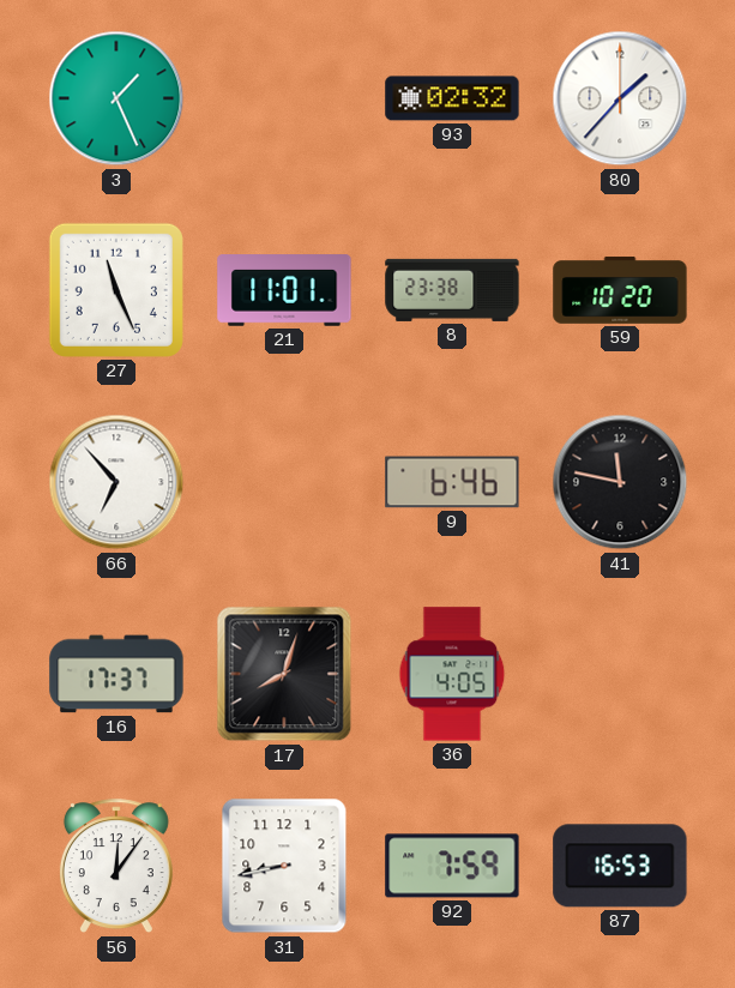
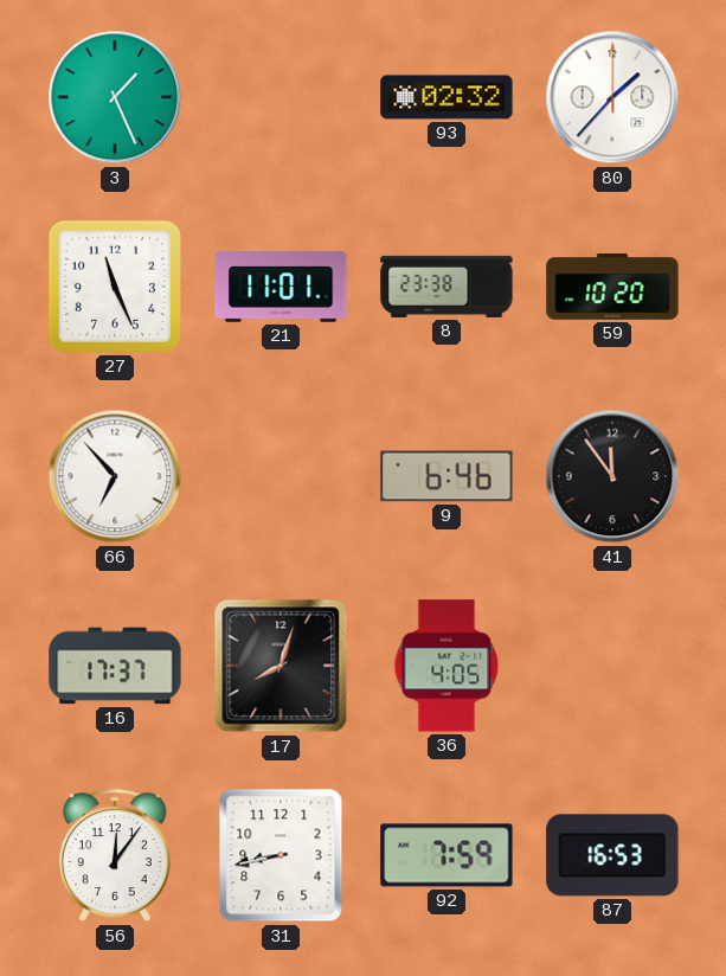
41: 11:47 -> 11:54
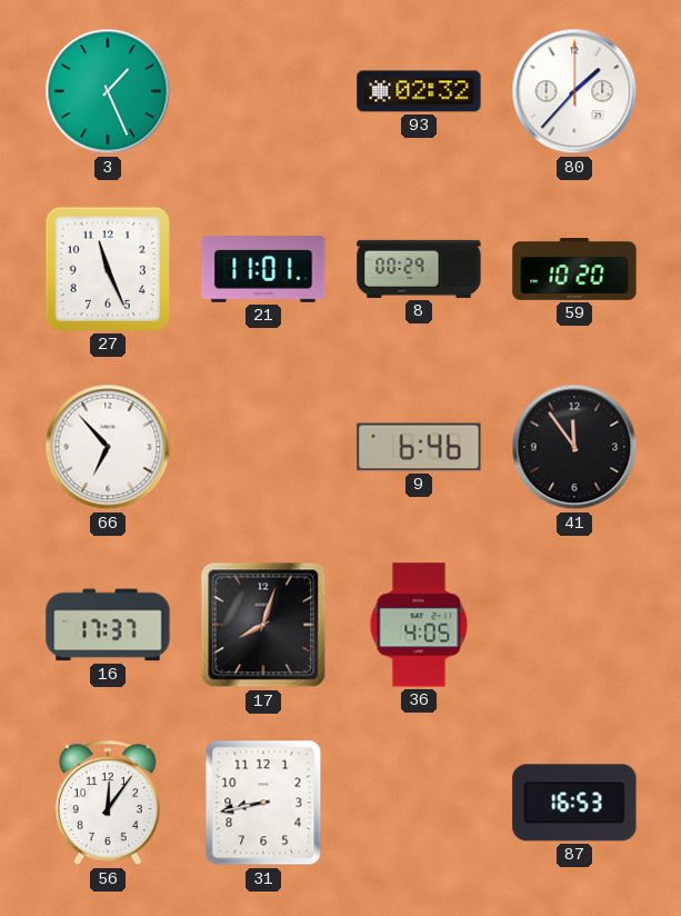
8: 23:38 -> 00:29
92: 7:59 -> none
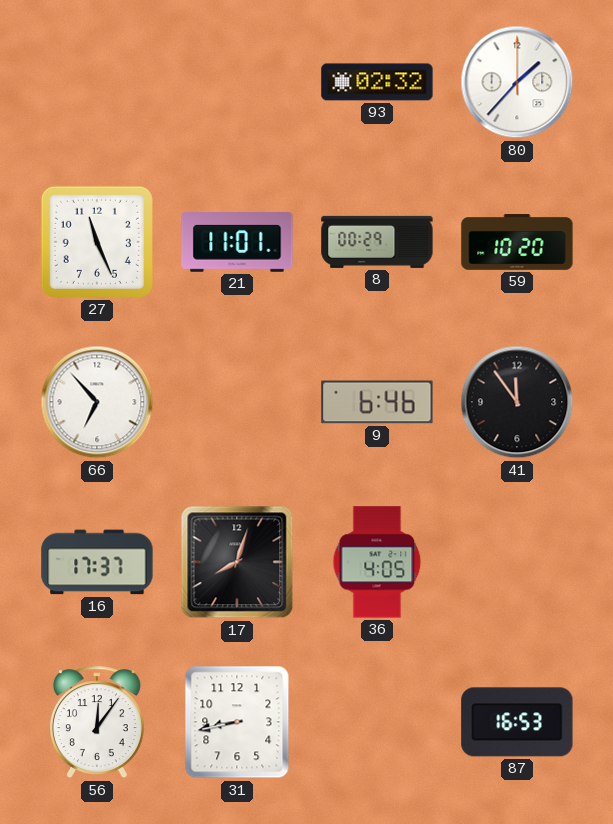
3: 1:26 -> none
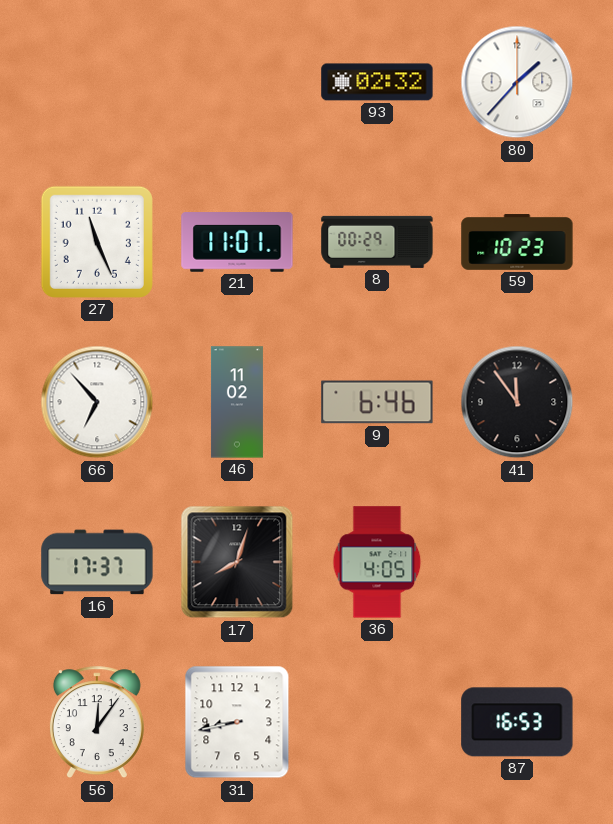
59: 10:20 -> 10:23
46: none -> 11:02
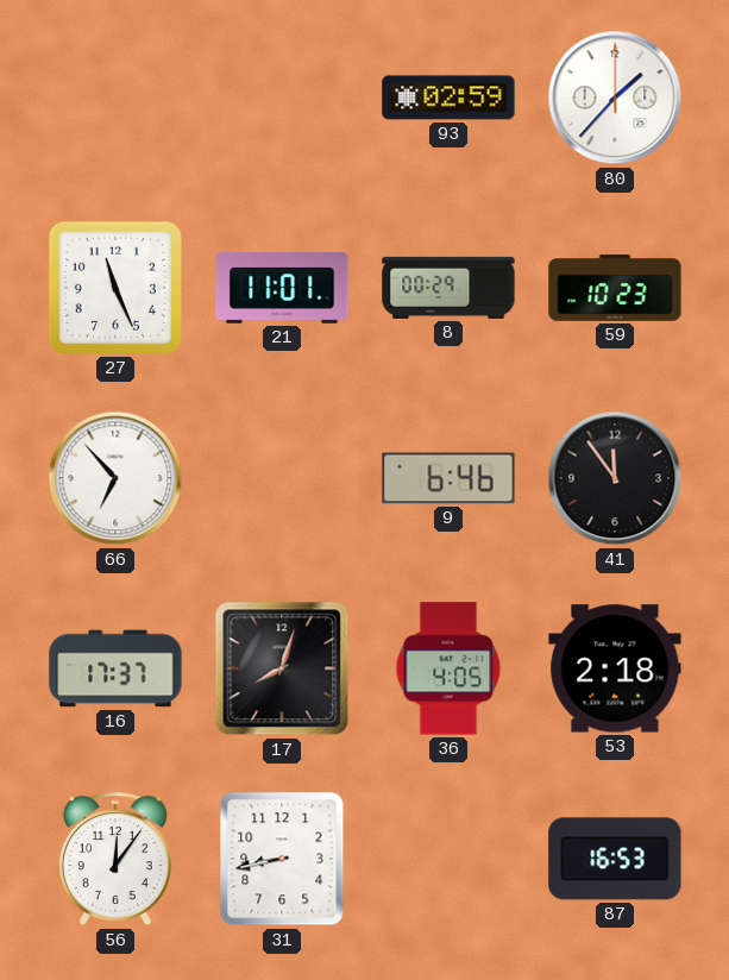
93: 02:32 -> 02:59
46: 11:02 -> none
53: none -> 2:18
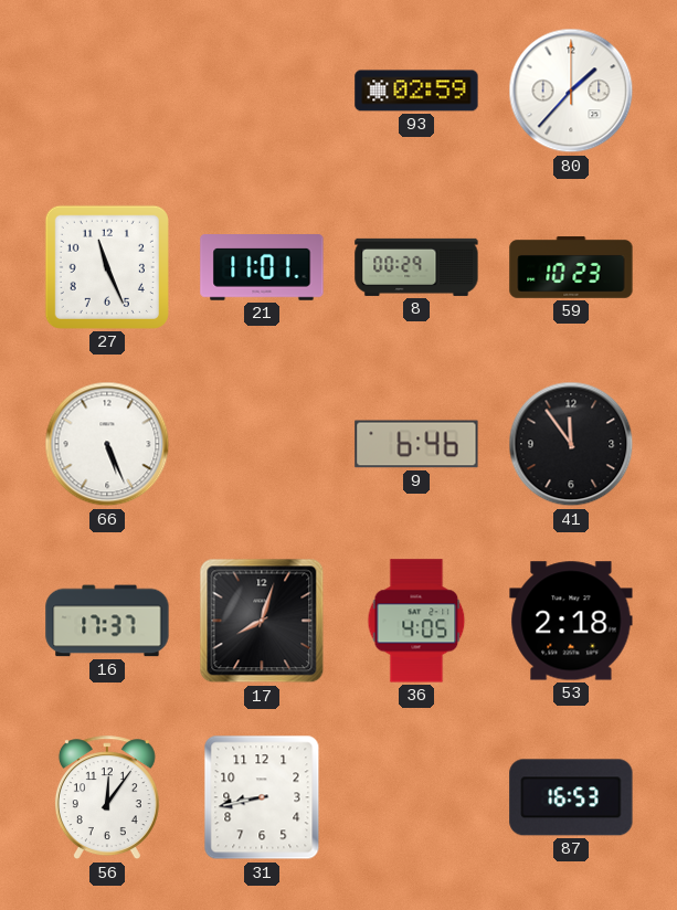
66: 6:53 -> 5:26
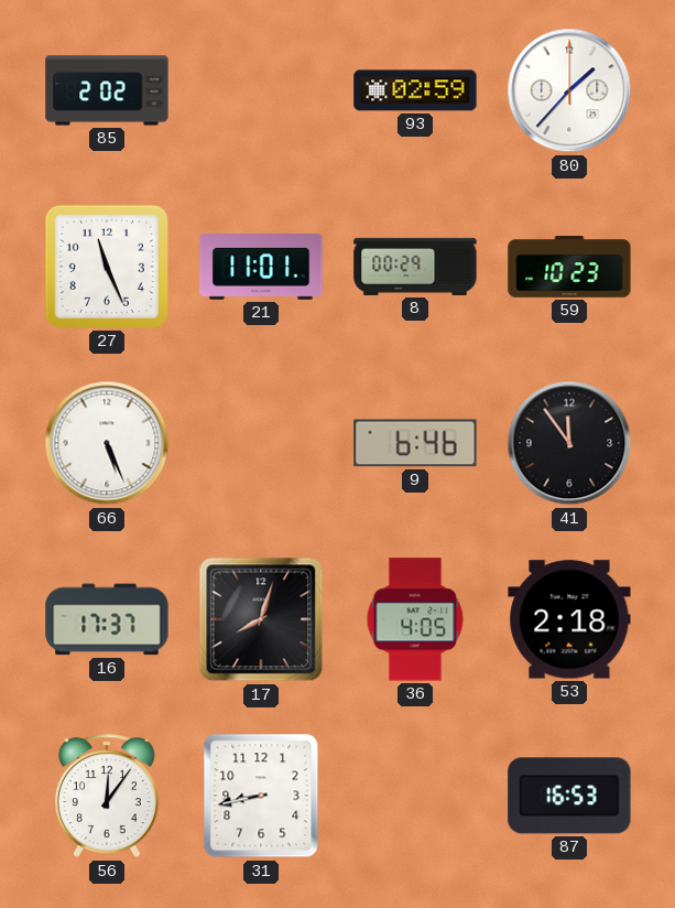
85: none -> 2:02
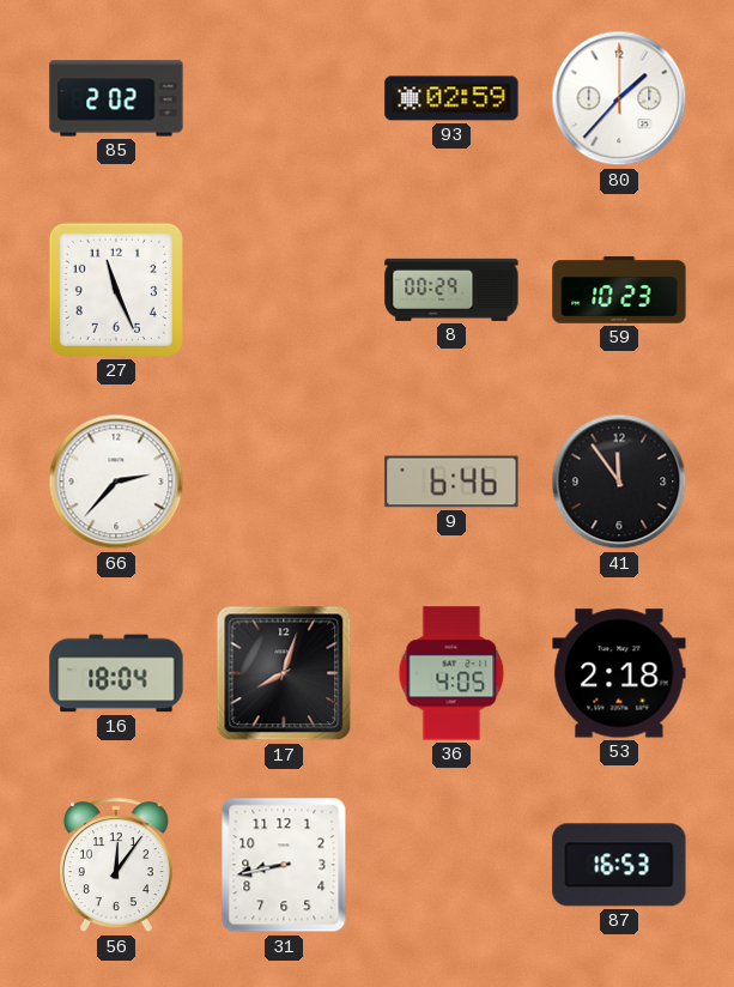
21: 11:01 -> none
66: 5:26 -> 2:37
16: 17:37 -> 18:04
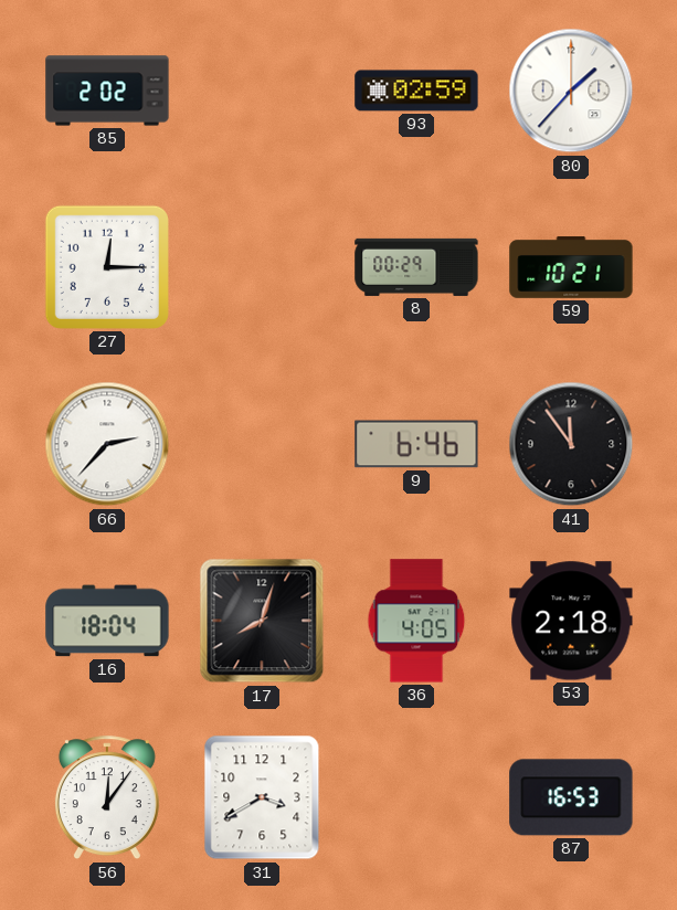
27: 11:26 -> 12:15
59: 10:23 -> 10:21
31: 8:43 -> 3:40
